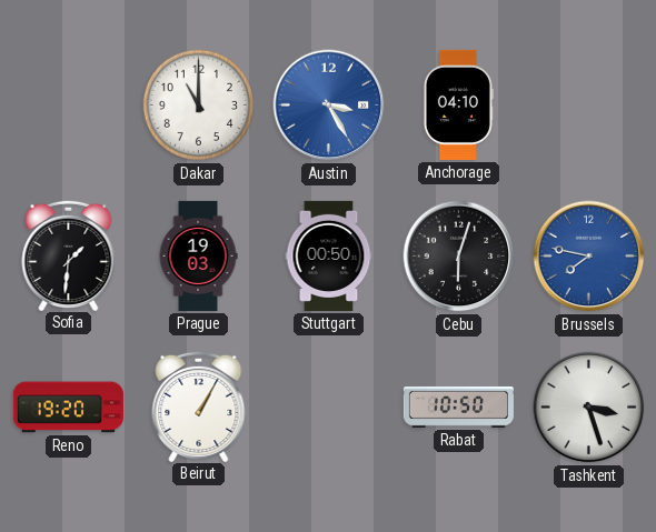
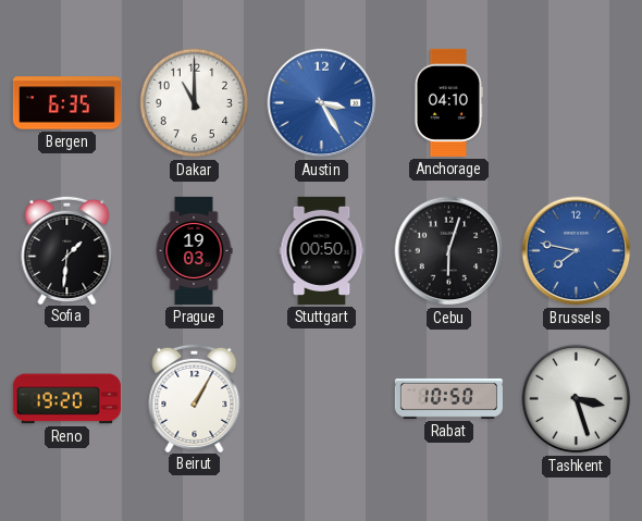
Bergen: none -> 6:35
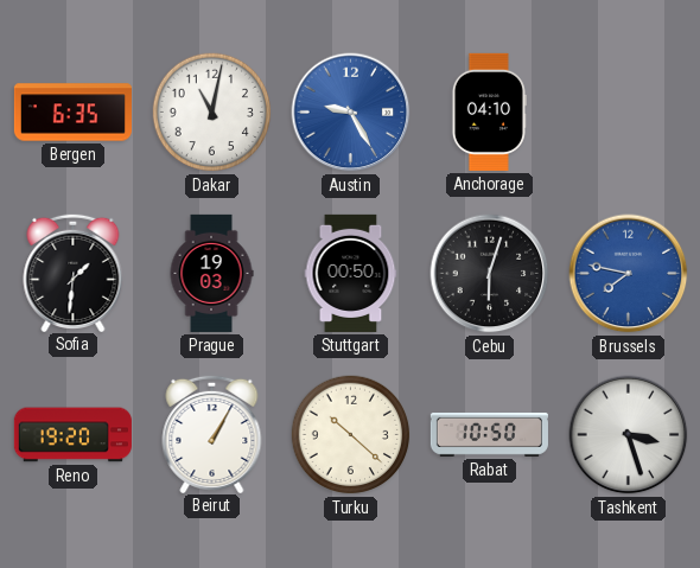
Dakar: 11:00 -> 11:02
Austin: 3:25 -> 9:25
Turku: none -> 10:22
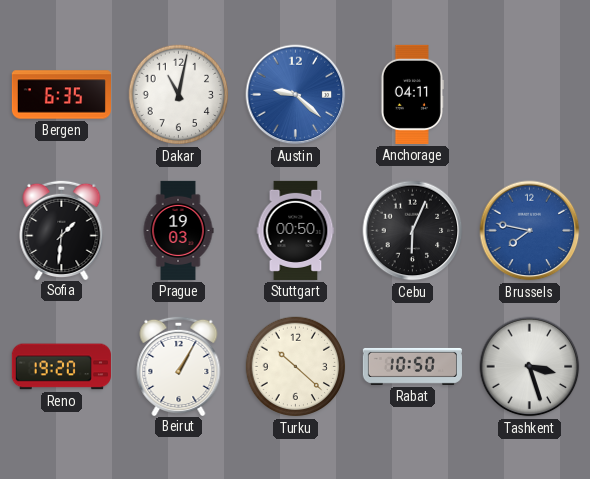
Austin: 9:25 -> 9:22
Anchorage: 04:10 -> 04:11
Cebu: 6:03 -> 6:04
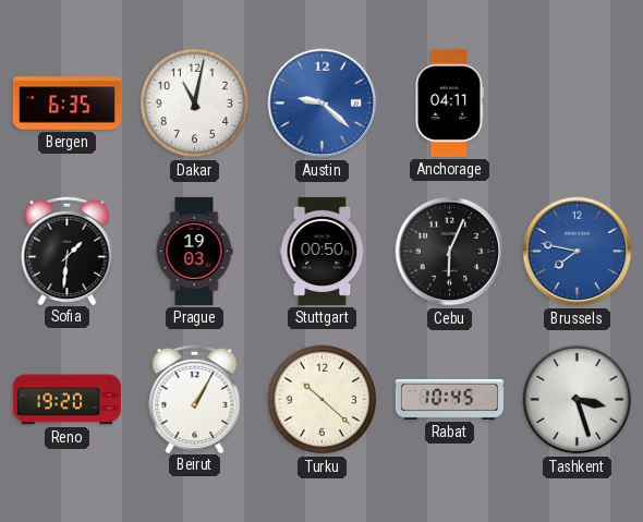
Rabat: 10:50 -> 10:45
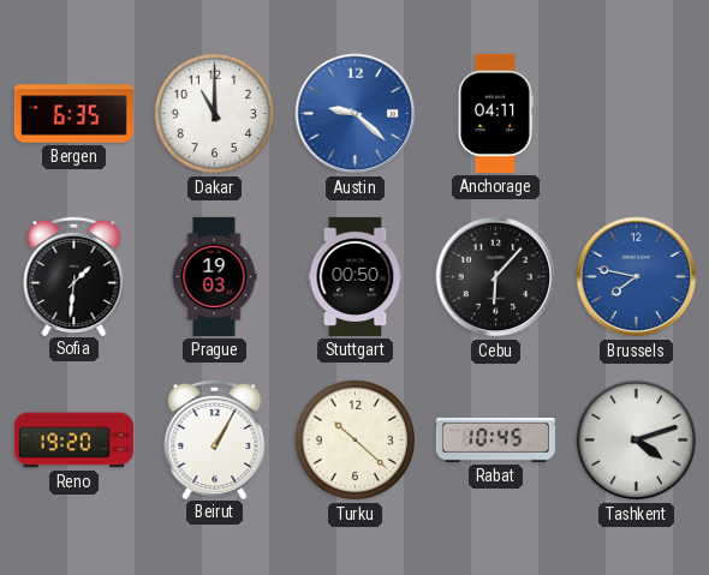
Dakar: 11:02 -> 11:00
Cebu: 6:04 -> 6:07
Tashkent: 3:27 -> 4:12
